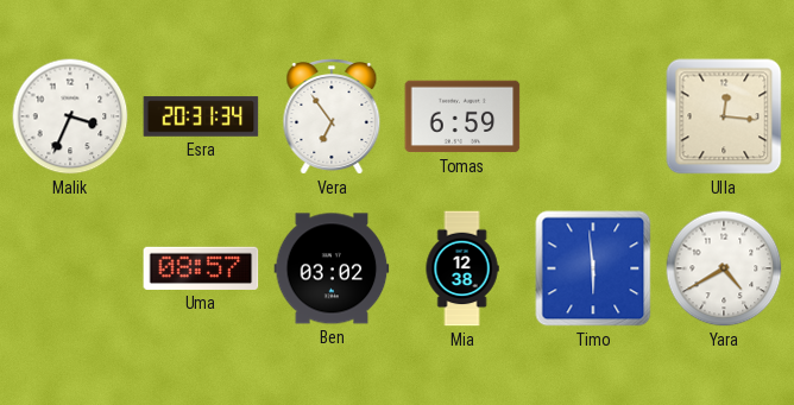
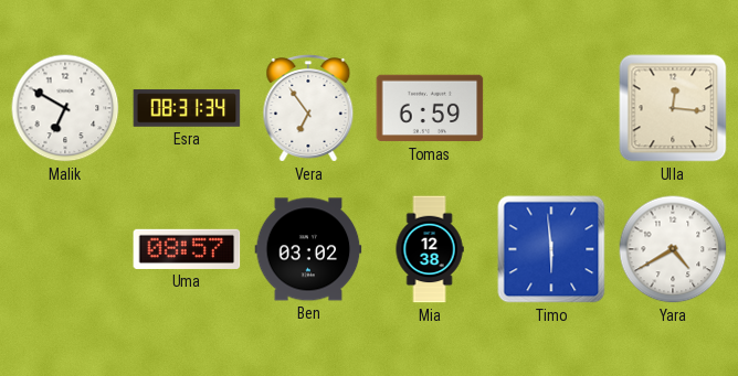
Malik: 3:34 -> 6:50
Esra: 20:31 -> 08:31
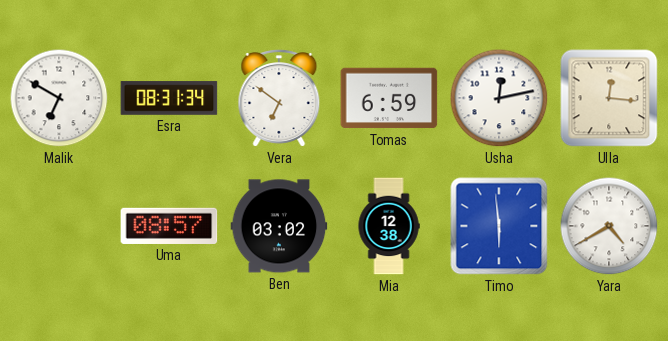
Vera: 6:54 -> 6:51
Usha: none -> 12:13
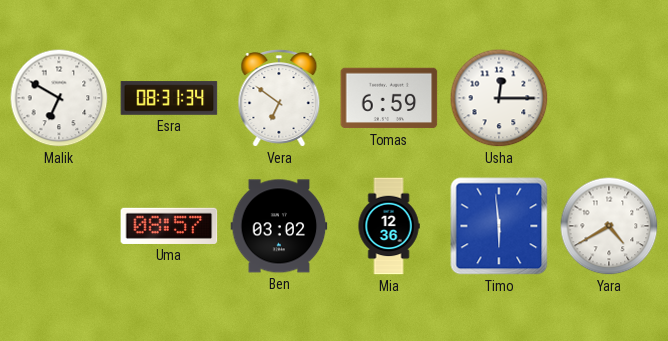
Usha: 12:13 -> 12:15
Ulla: 12:16 -> none
Mia: 12:38 -> 12:36
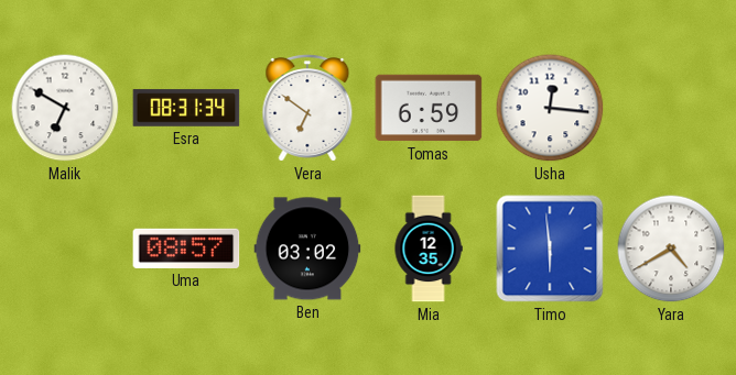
Usha: 12:15 -> 12:16
Mia: 12:36 -> 12:35
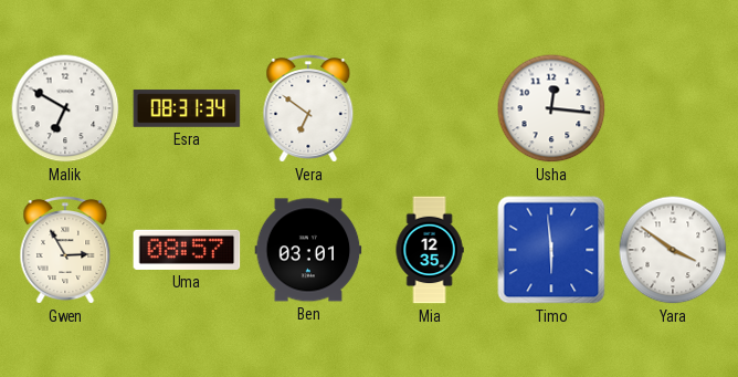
Tomas: 6:59 -> none
Gwen: none -> 2:55
Ben: 03:02 -> 03:01
Yara: 4:40 -> 3:51
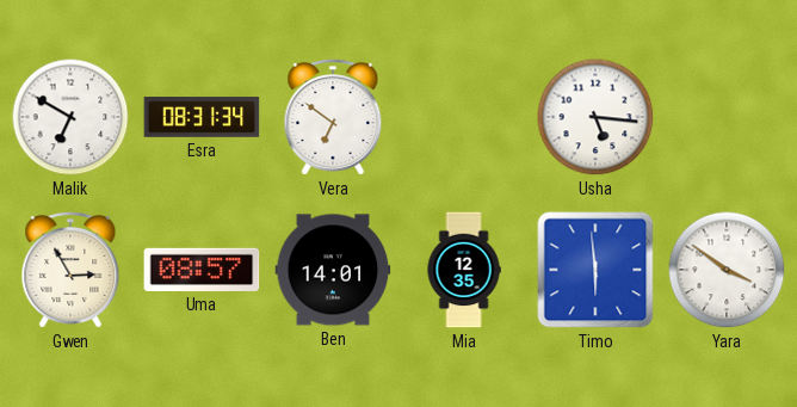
Usha: 12:16 -> 5:16
Ben: 03:01 -> 14:01
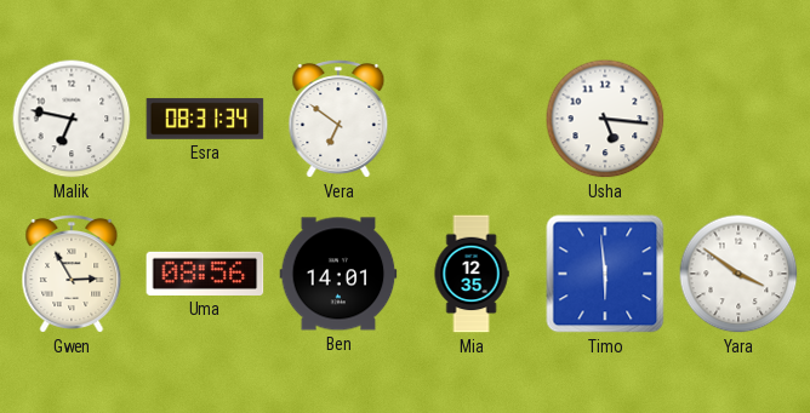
Malik: 6:50 -> 6:47
Uma: 08:57 -> 08:56
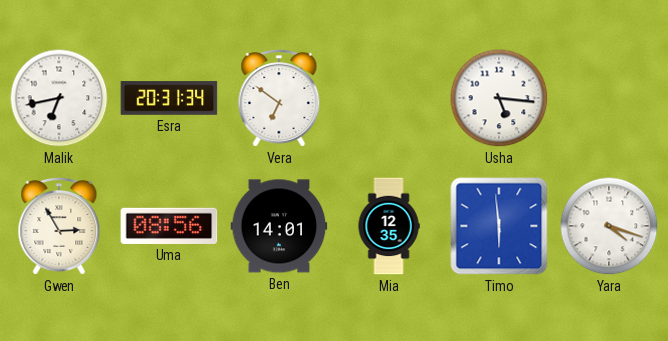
Malik: 6:47 -> 6:43
Esra: 08:31 -> 20:31
Yara: 3:51 -> 4:18
